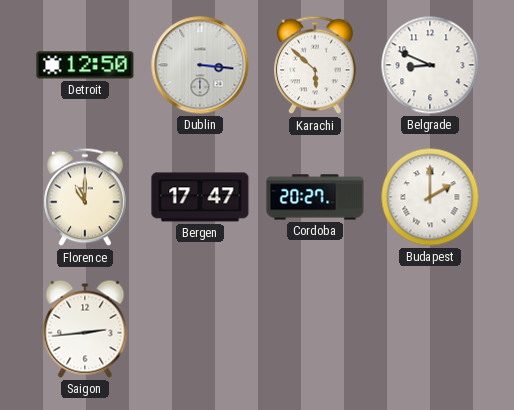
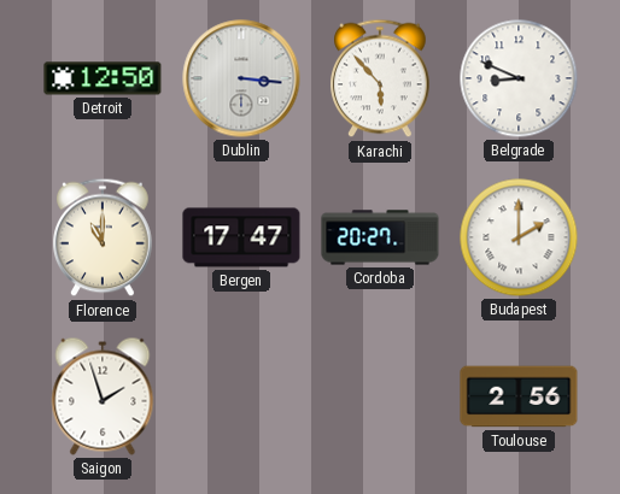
Karachi: 5:52 -> 5:53
Saigon: 2:44 -> 1:57
Toulouse: none -> 2:56
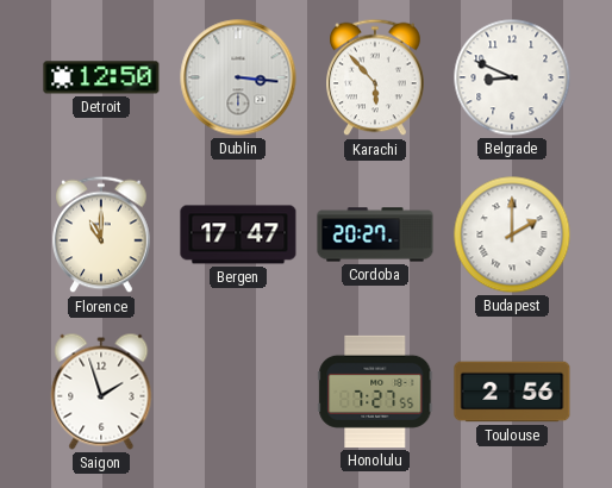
Honolulu: none -> 7:27
